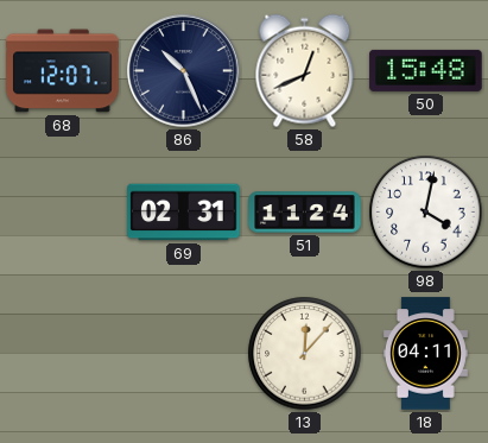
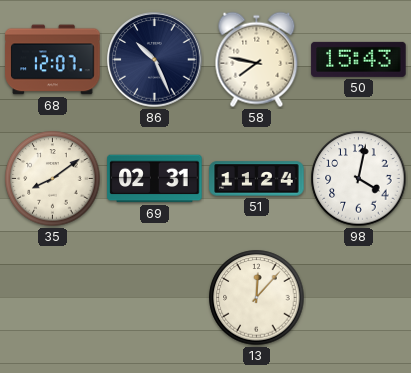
58: 12:41 -> 7:47
50: 15:48 -> 15:43
35: none -> 8:09
18: 04:11 -> none
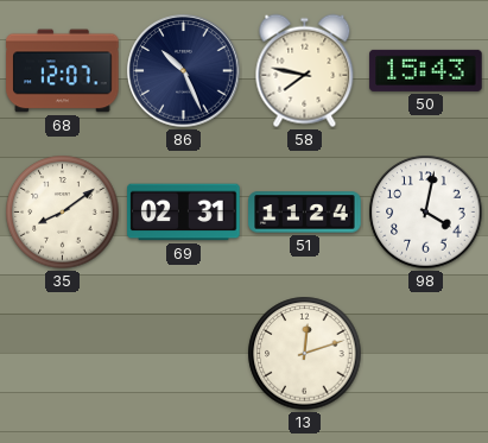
13: 12:07 -> 12:12
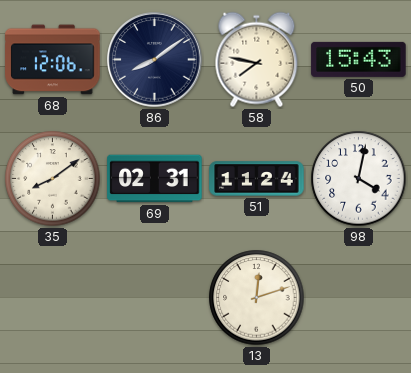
68: 12:07 -> 12:06
86: 10:26 -> 8:09
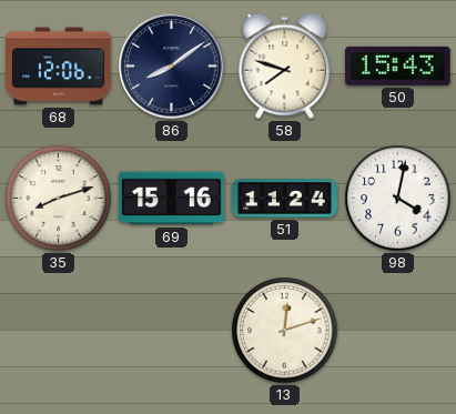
58: 7:47 -> 7:48
35: 8:09 -> 8:12
69: 02:31 -> 15:16
